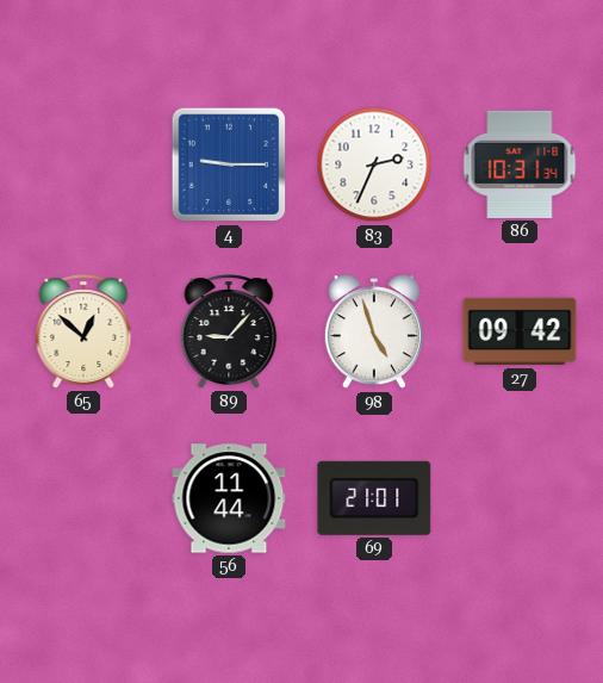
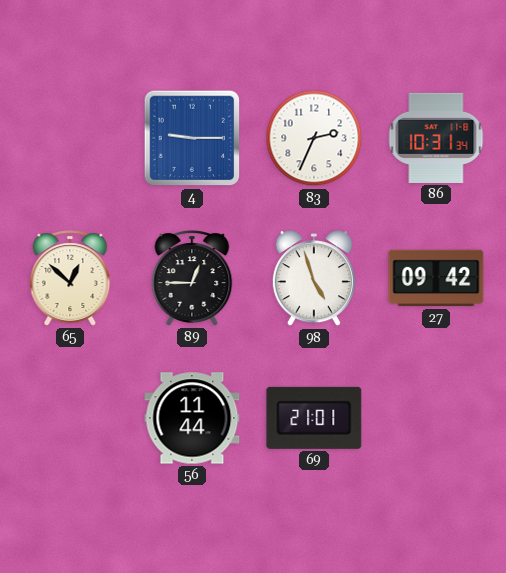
89: 9:07 -> 12:45
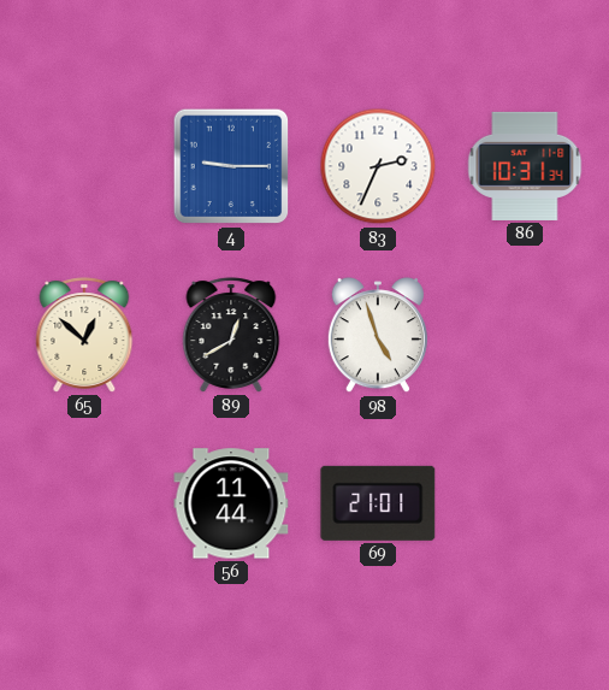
89: 12:45 -> 12:40
27: 09:42 -> none
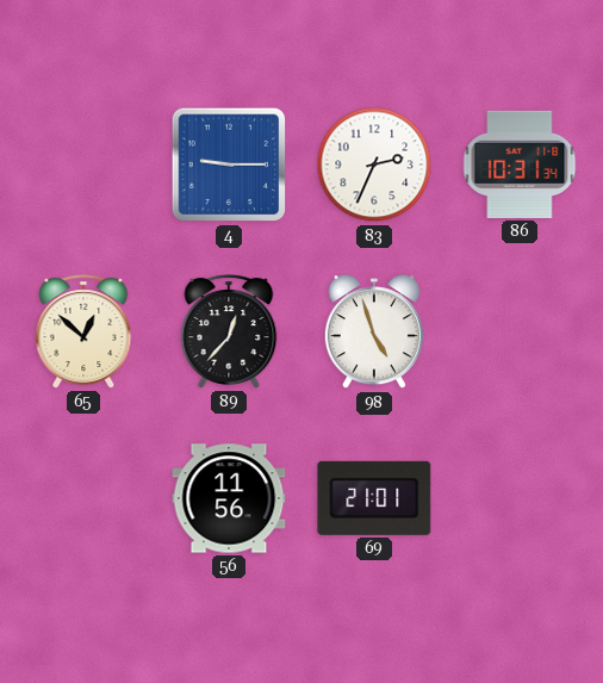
89: 12:40 -> 12:37
56: 11:44 -> 11:56
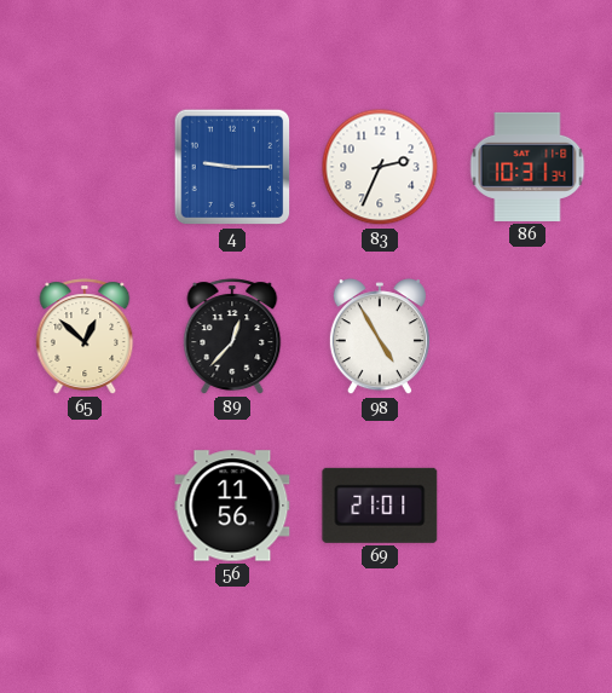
98: 4:57 -> 4:55
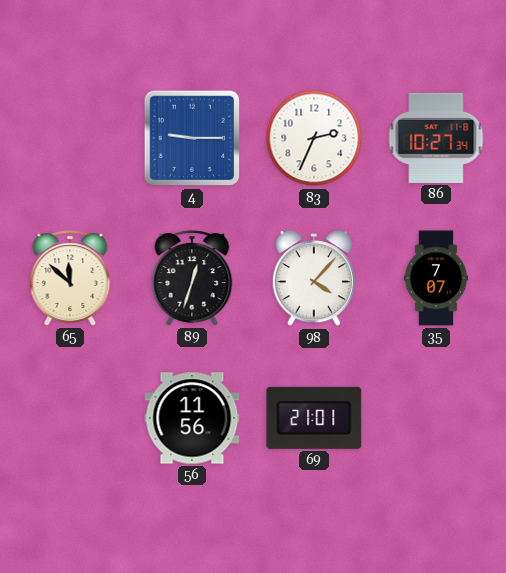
86: 10:31 -> 10:27
65: 12:52 -> 11:52
89: 12:37 -> 12:33
98: 4:55 -> 4:07
35: none -> 7:07
